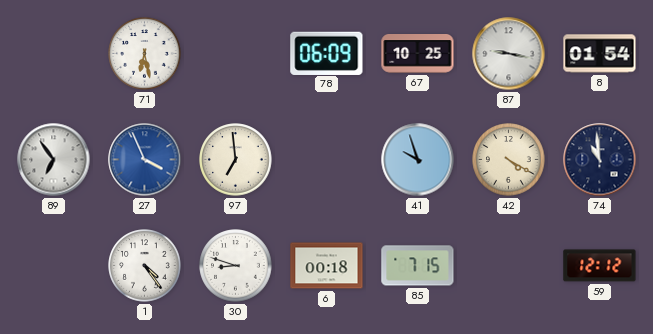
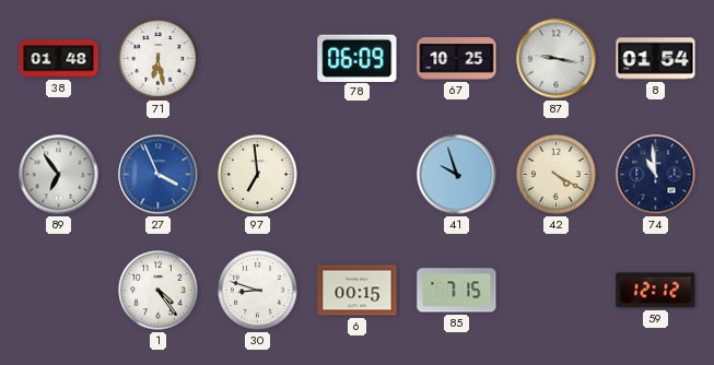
38: none -> 01:48
6: 00:18 -> 00:15
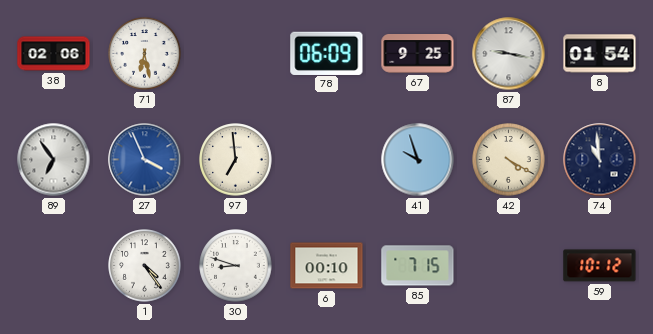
38: 01:48 -> 02:06
67: 10:25 -> 9:25
6: 00:15 -> 00:10
59: 12:12 -> 10:12
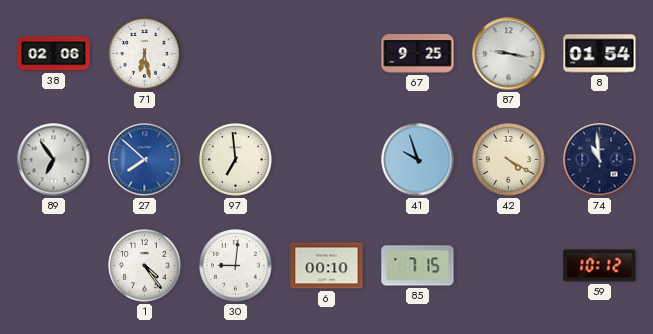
78: 06:09 -> none
27: 3:56 -> 7:52
30: 8:48 -> 9:01
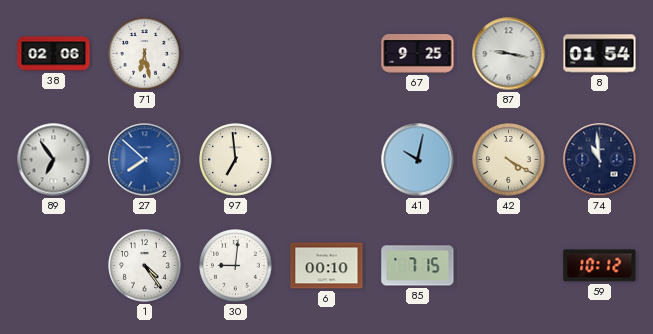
41: 9:57 -> 10:02
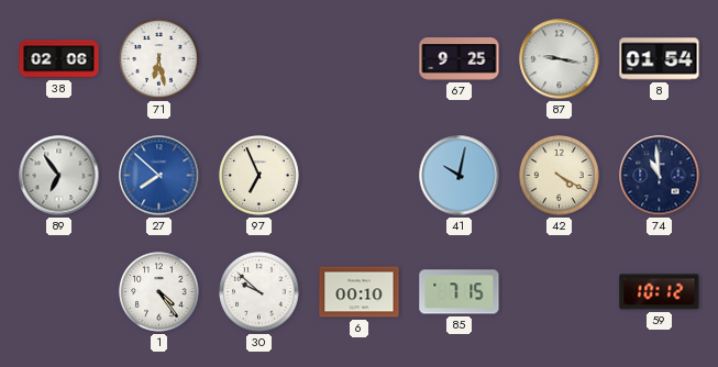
97: 6:59 -> 6:56
30: 9:01 -> 9:52
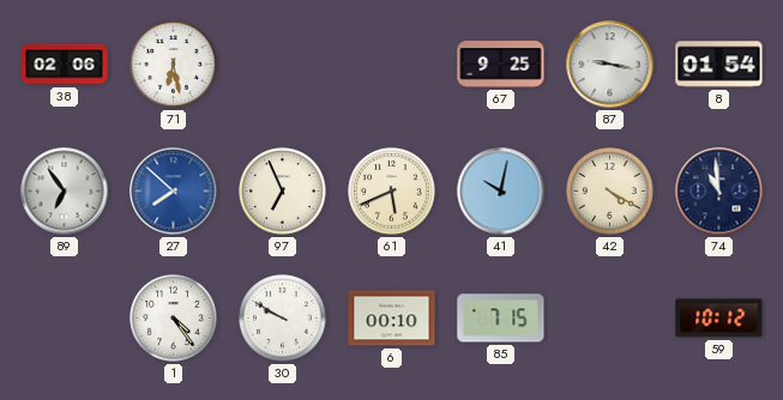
61: none -> 5:41
30: 9:52 -> 9:50
